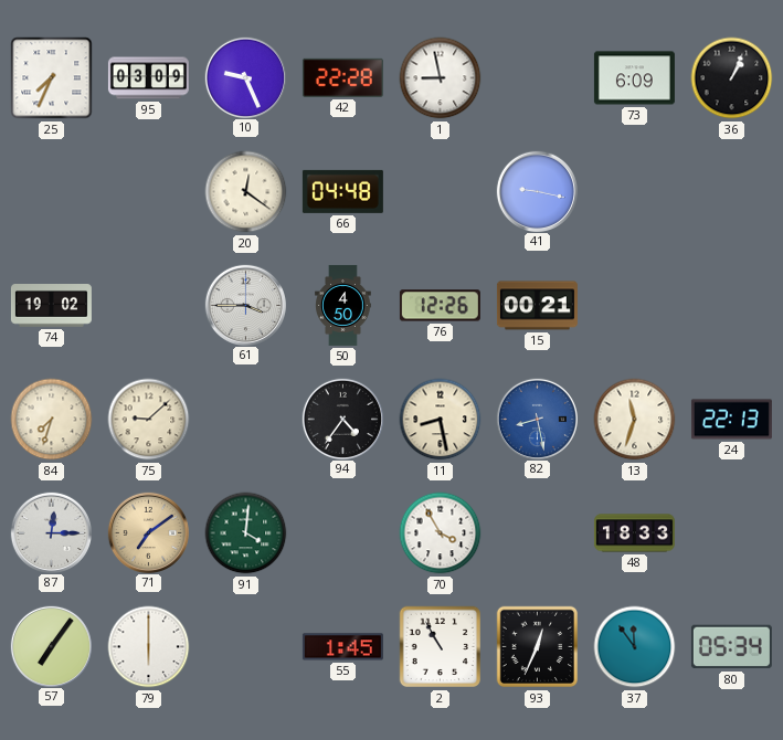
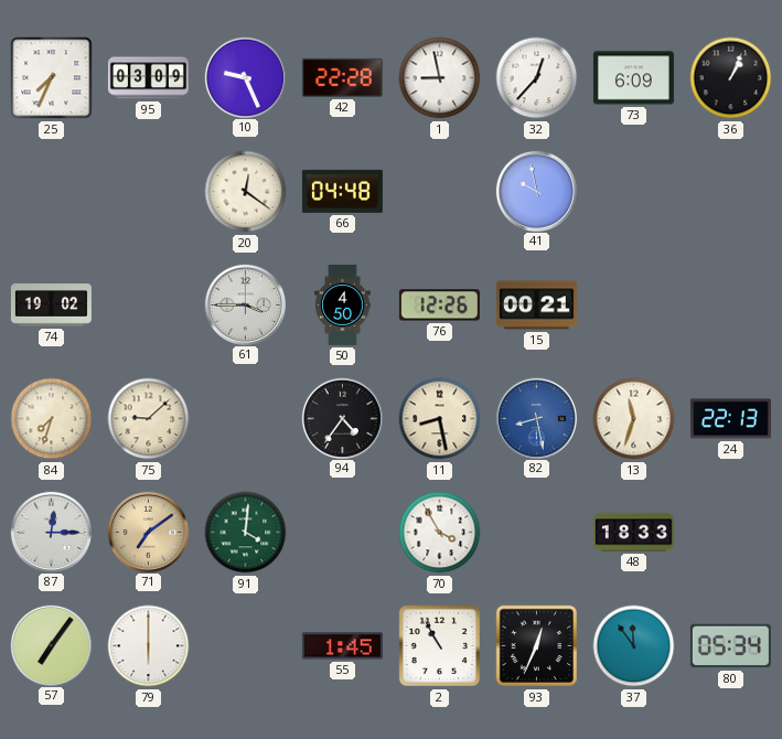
32: none -> 12:37
41: 9:17 -> 9:58
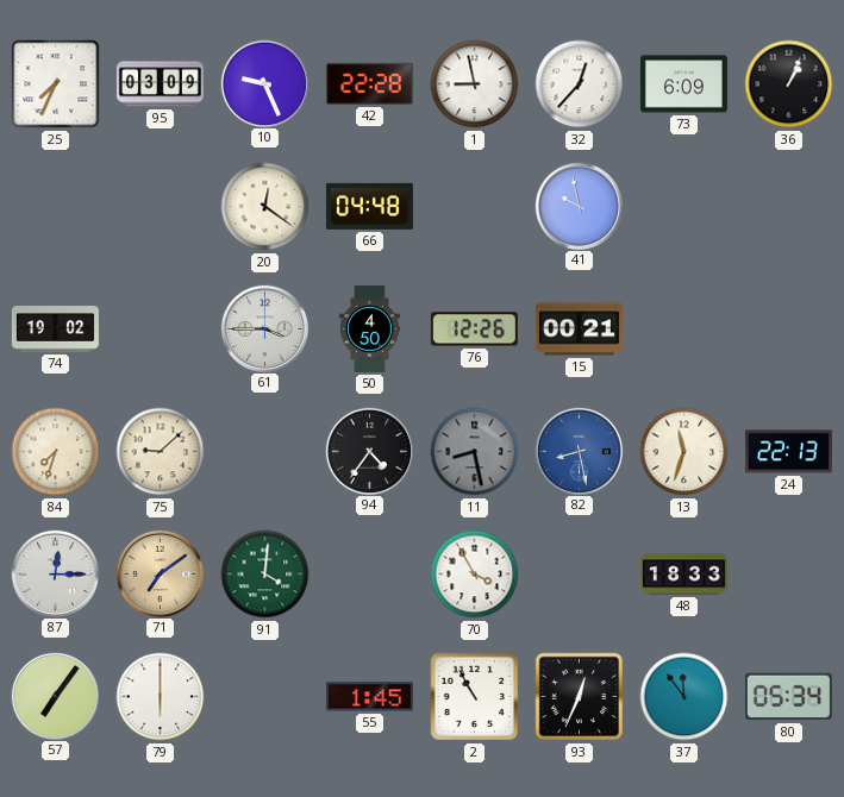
11 dial: cream -> grey
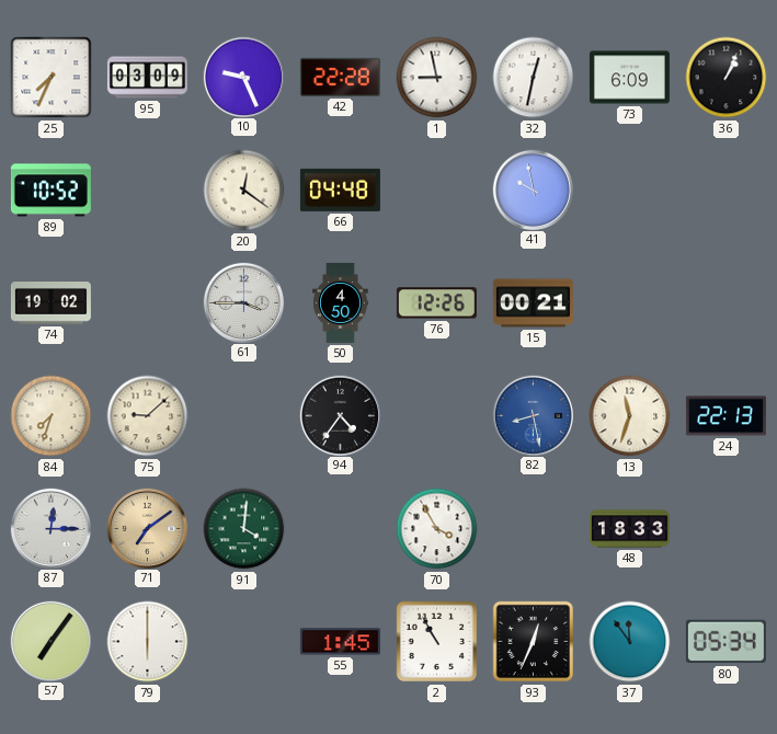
32: 12:37 -> 12:32
89: none -> 10:52
11: 8:28 -> none
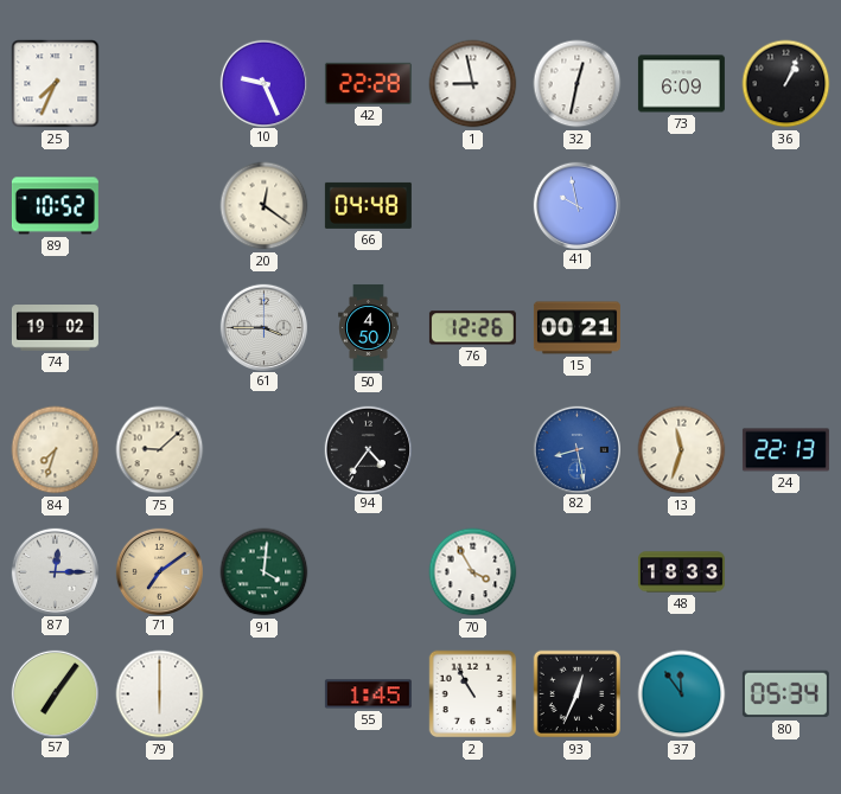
95: 03:09 -> none
